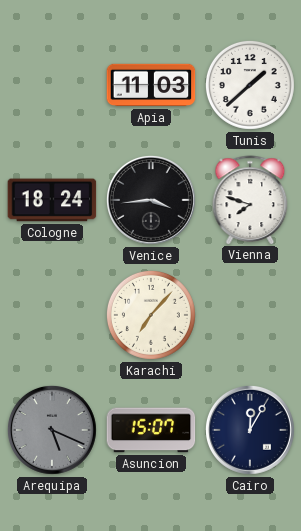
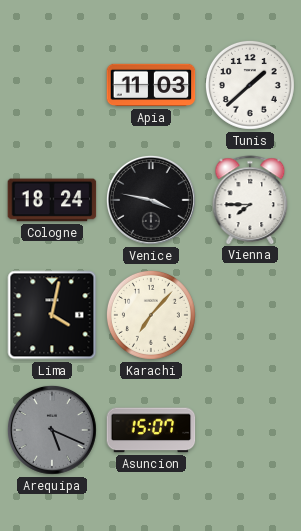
Venice: 3:44 -> 3:47
Vienna: 7:48 -> 7:45
Lima: none -> 4:02
Cairo: 12:05 -> none
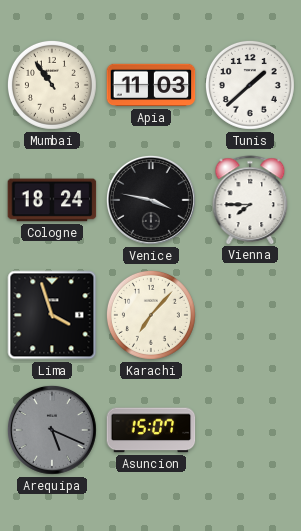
Mumbai: none -> 10:54
Lima: 4:02 -> 3:57
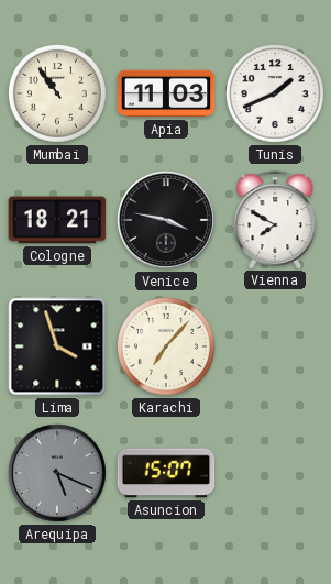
Tunis: 1:38 -> 1:41
Cologne: 18:24 -> 18:21
Vienna: 7:45 -> 7:50
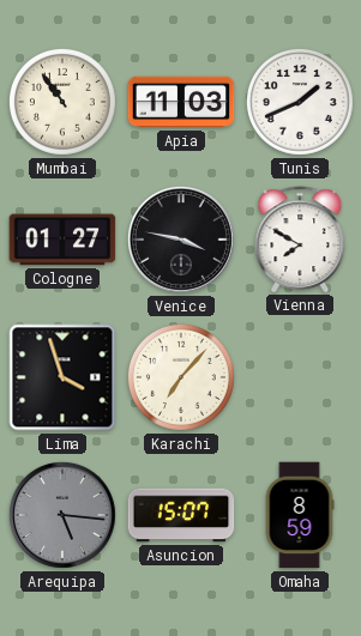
Cologne: 18:21 -> 01:27
Arequipa: 5:19 -> 5:16
Omaha: none -> 8:59
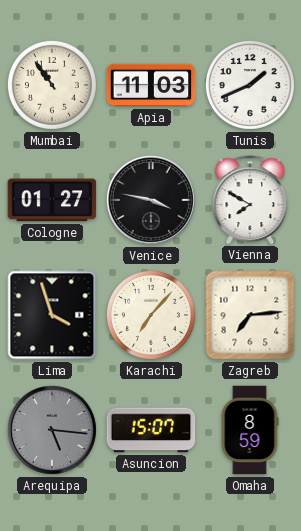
Zagreb: none -> 7:14
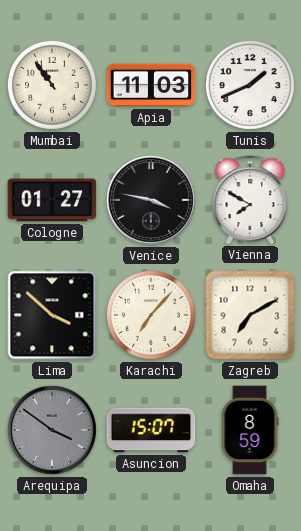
Lima: 3:57 -> 3:52
Zagreb: 7:14 -> 7:10
Arequipa: 5:16 -> 3:51
